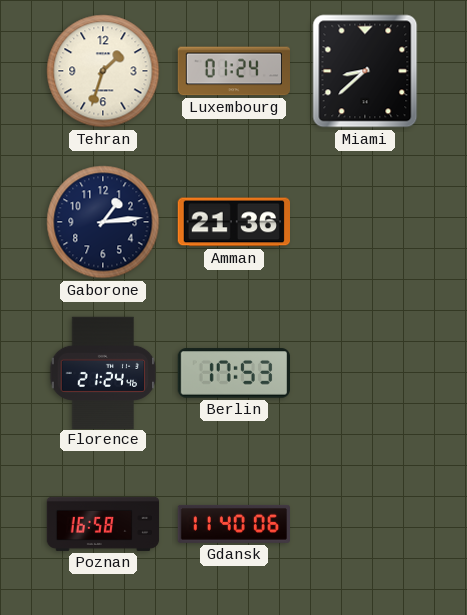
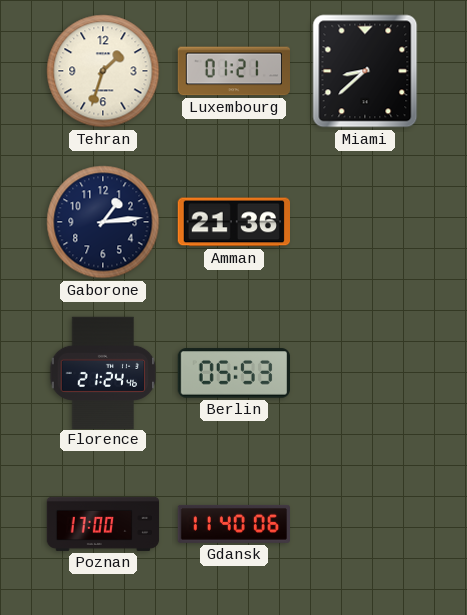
Luxembourg: 01:24 -> 01:21
Berlin: 17:53 -> 05:53
Poznan: 16:58 -> 17:00
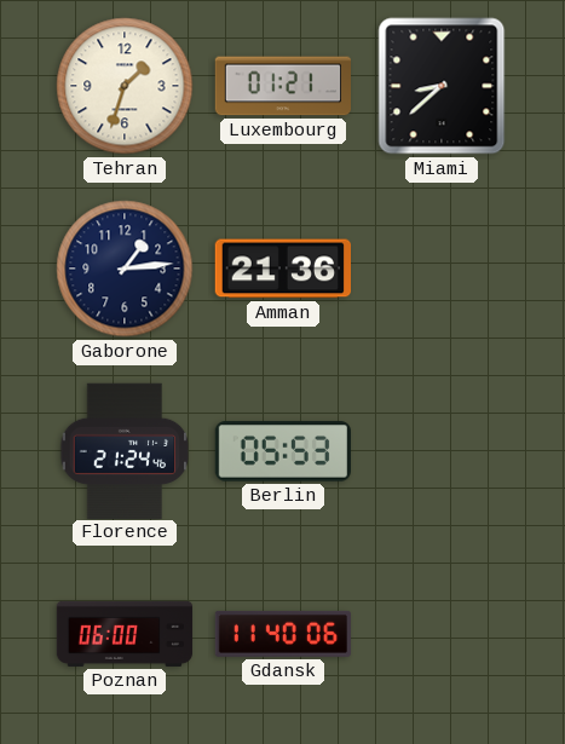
Poznan: 17:00 -> 06:00
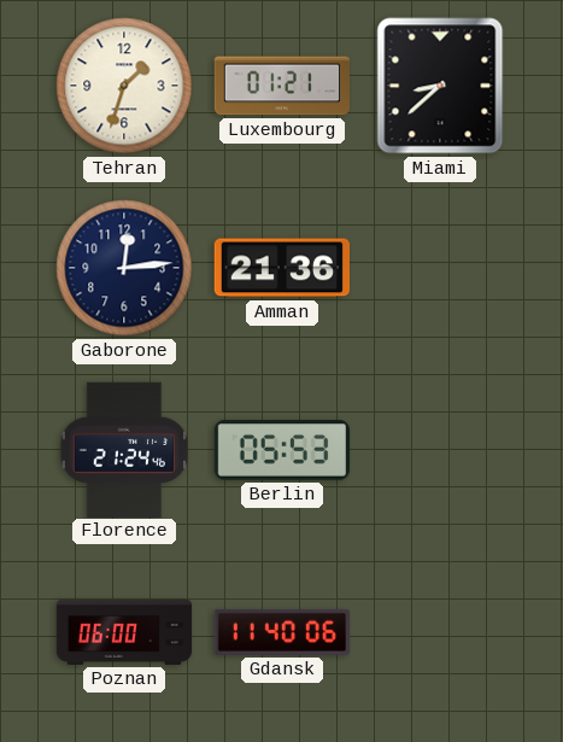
Gaborone: 1:14 -> 12:14
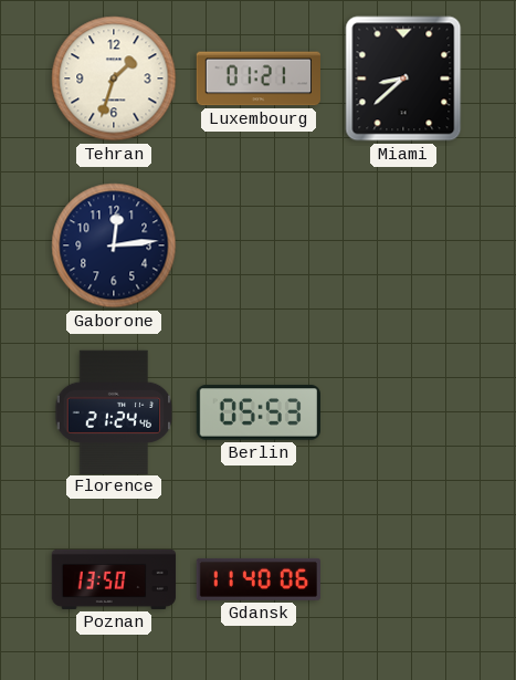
Amman: 21:36 -> none
Poznan: 06:00 -> 13:50
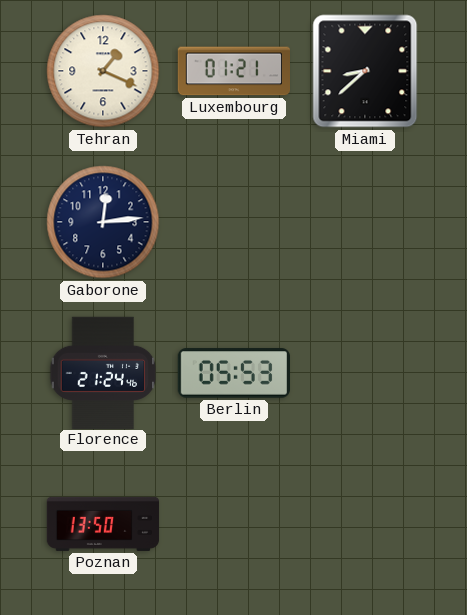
Tehran: 1:33 -> 1:19
Gdansk: 11:40 -> none
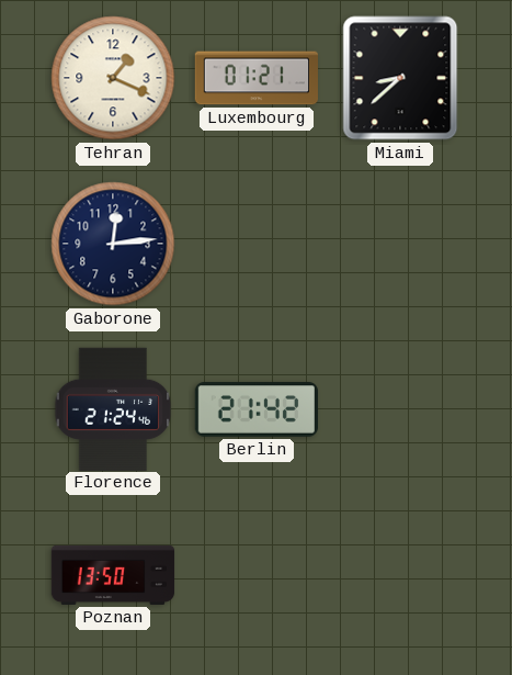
Berlin: 05:53 -> 21:42
